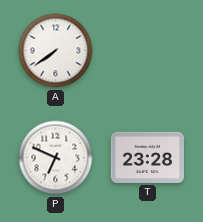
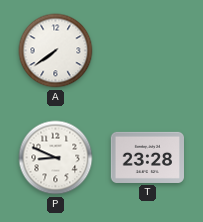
P: 6:49 -> 8:49
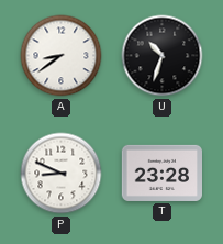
A: 7:39 -> 8:39
U: none -> 10:33
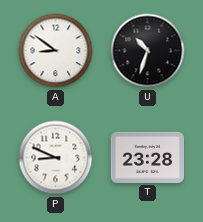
A: 8:39 -> 8:51
